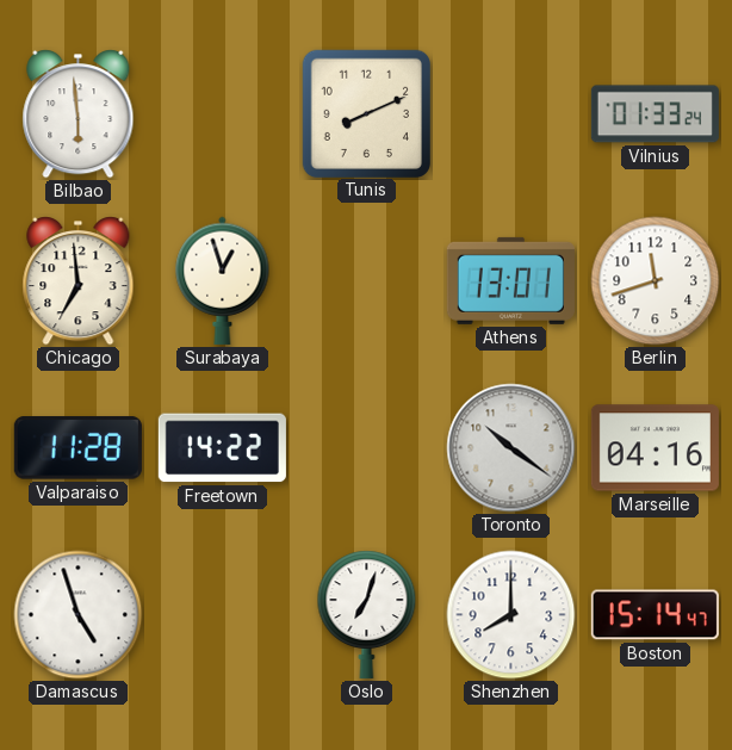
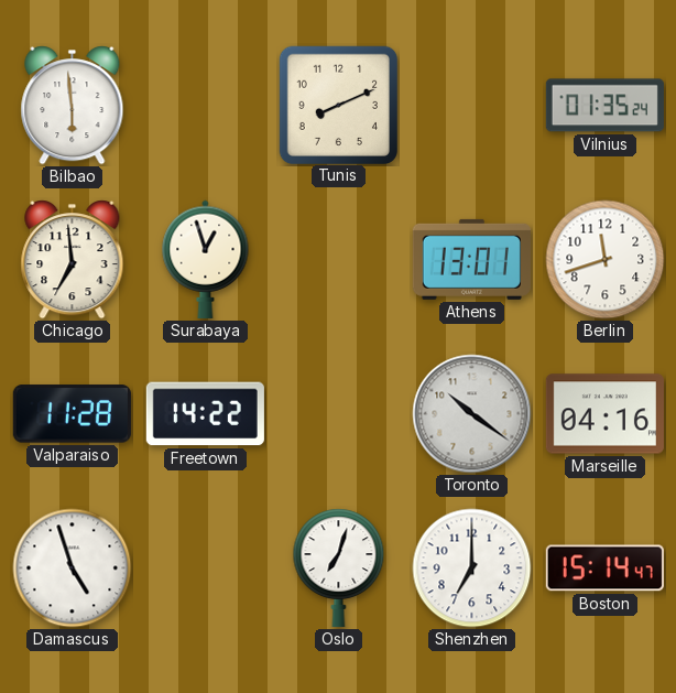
Vilnius: 01:33 -> 01:35
Shenzhen: 8:00 -> 7:00
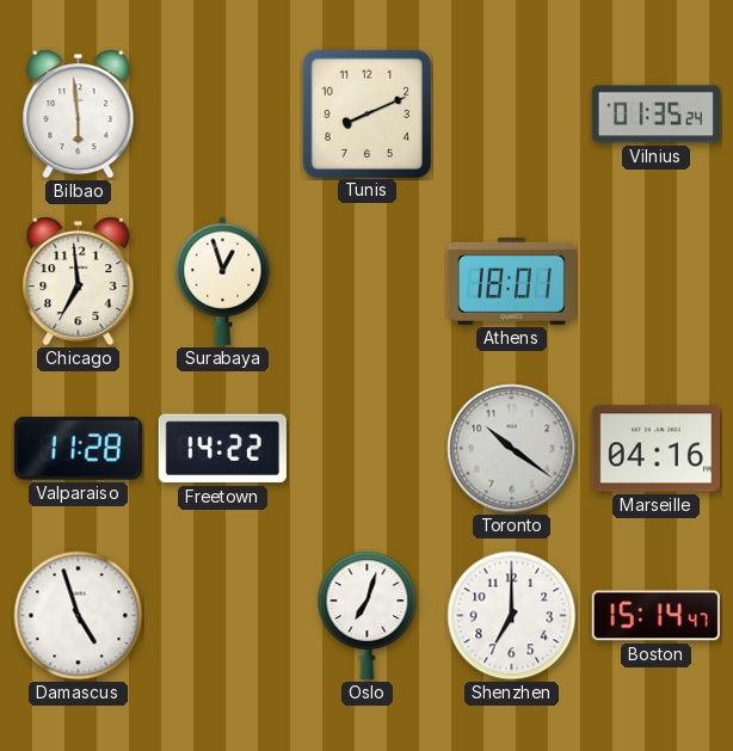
Athens: 13:01 -> 18:01
Berlin: 11:42 -> none
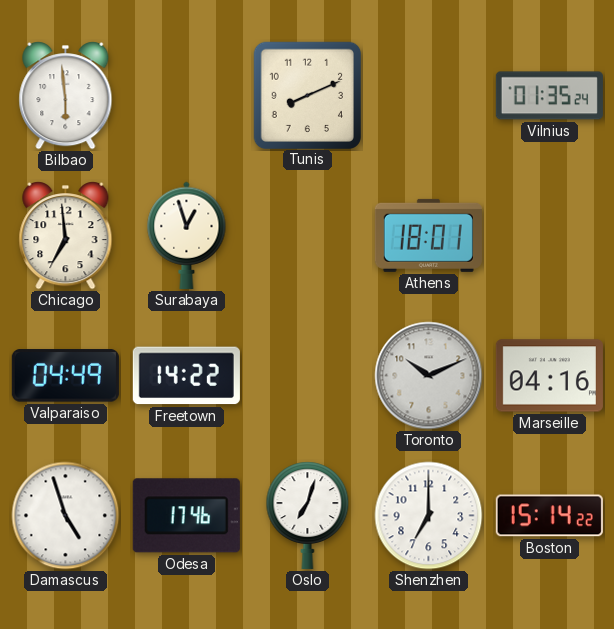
Valparaiso: 11:28 -> 04:49
Toronto: 10:21 -> 10:11
Odesa: none -> 17:46
Boston: 15:14:47 -> 15:14:22
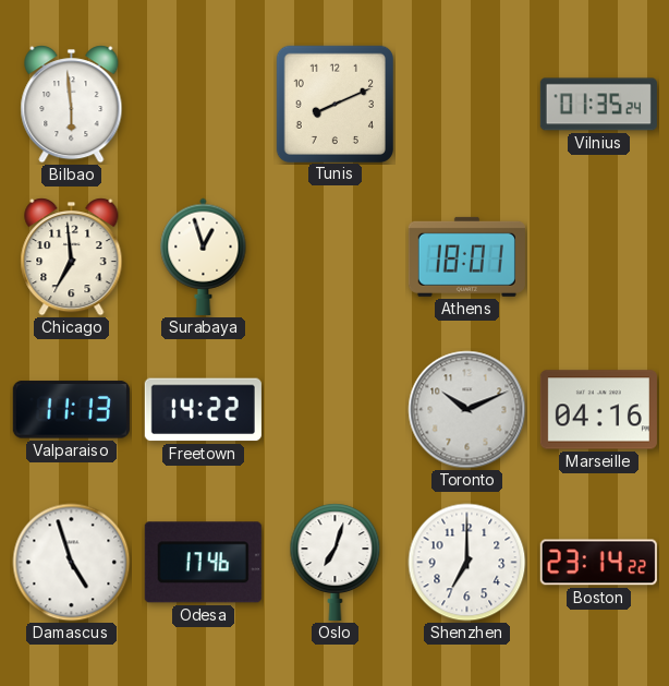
Valparaiso: 04:49 -> 11:13
Boston: 15:14 -> 23:14
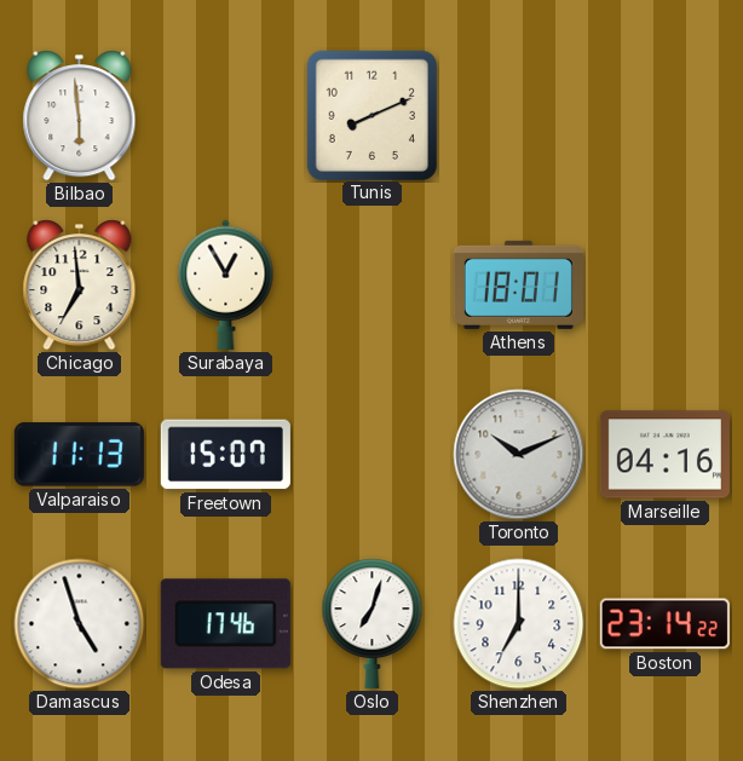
Vilnius: 01:35 -> none
Surabaya: 12:57 -> 12:55
Freetown: 14:22 -> 15:07
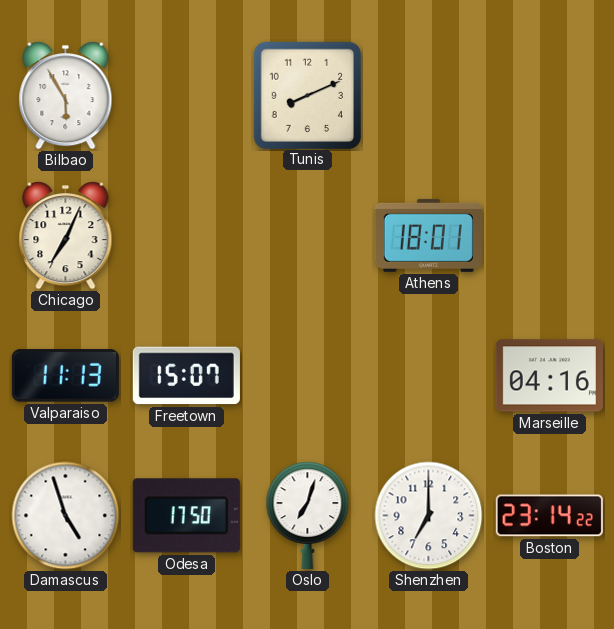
Bilbao: 5:59 -> 5:55
Chicago: 6:59 -> 7:04
Surabaya: 12:55 -> none
Toronto: 10:11 -> none
Odesa: 17:46 -> 17:50
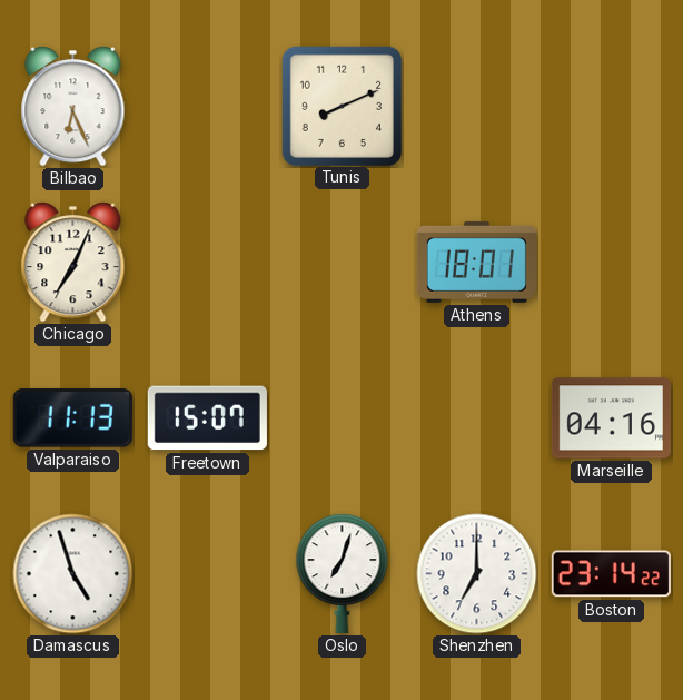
Bilbao: 5:55 -> 6:26
Odesa: 17:50 -> none
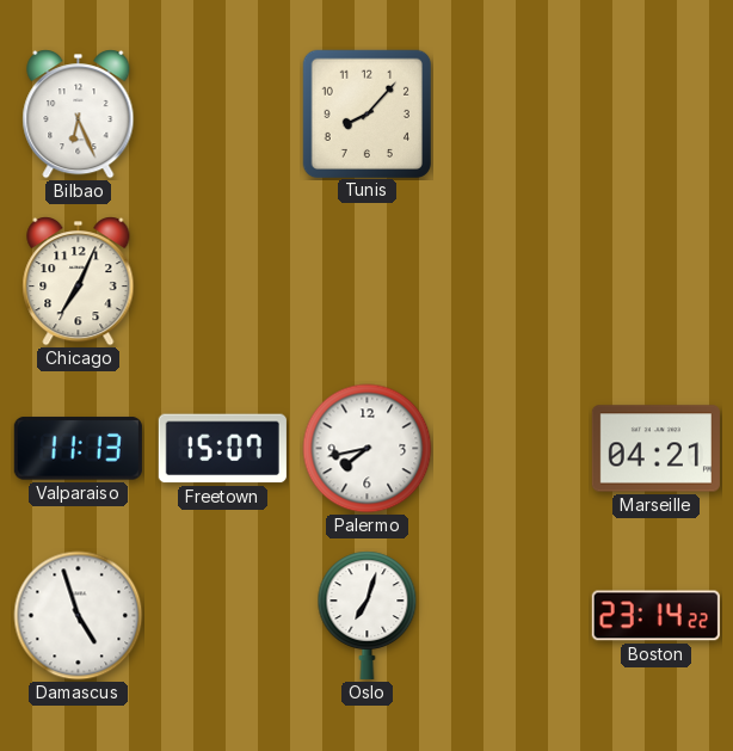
Tunis: 8:11 -> 8:07
Athens: 18:01 -> none
Palermo: none -> 7:43
Marseille: 04:16 -> 04:21
Shenzhen: 7:00 -> none
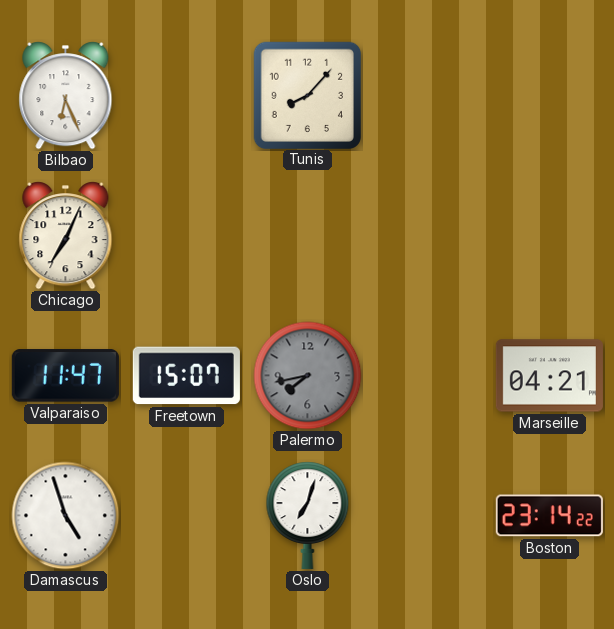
Valparaiso: 11:13 -> 11:47
Palermo dial: white -> grey
